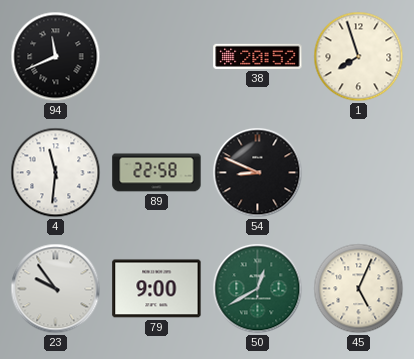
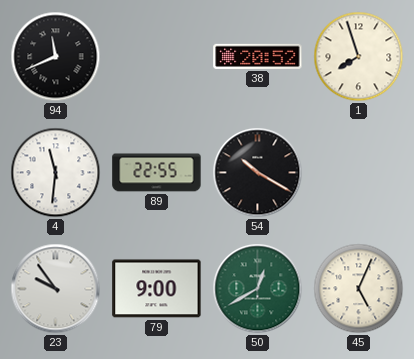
89: 22:58 -> 22:55
54: 8:49 -> 10:20
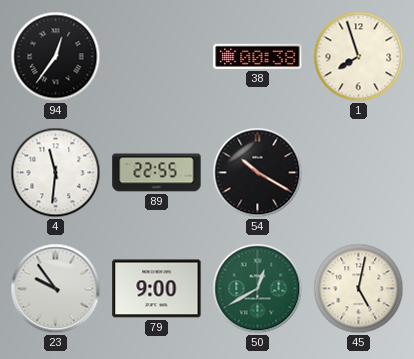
94: 11:41 -> 12:36
38: 20:52 -> 00:38
45: 5:04 -> 5:02
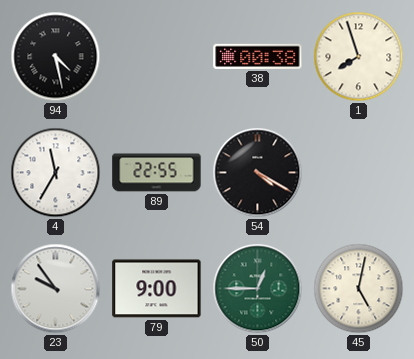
94: 12:36 -> 4:28
4: 11:31 -> 11:35
54: 10:20 -> 4:20
50: 12:40 -> 12:45
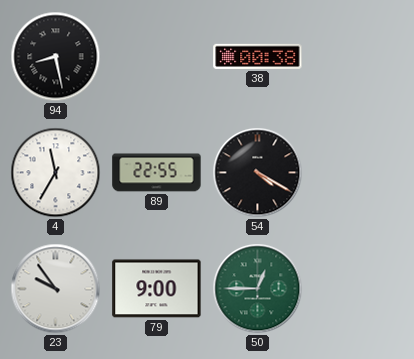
94: 4:28 -> 8:28
1: 7:57 -> none
45: 5:02 -> none
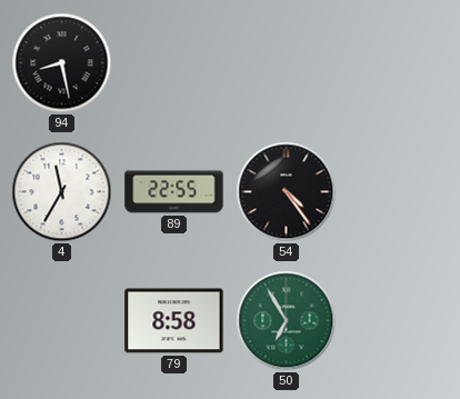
38: 00:38 -> none
54: 4:20 -> 4:24
23: 9:54 -> none
79: 9:00 -> 8:58
50: 12:45 -> 6:55
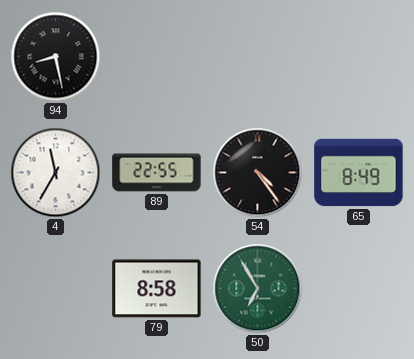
65: none -> 8:49
